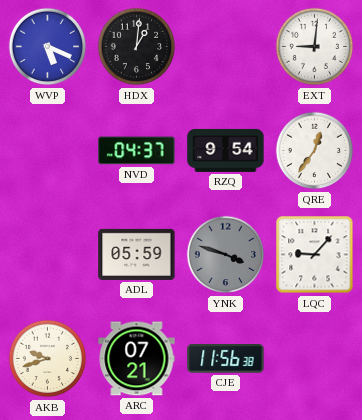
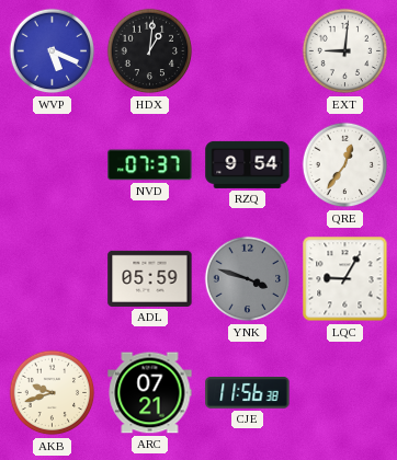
NVD: 04:37 -> 07:37
LQC: 9:07 -> 9:05
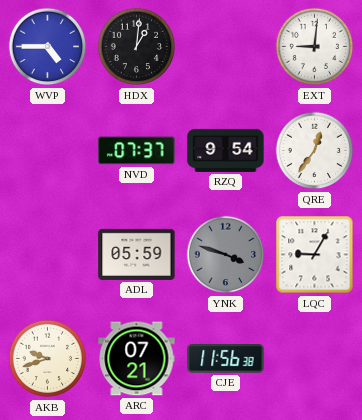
WVP: 5:19 -> 4:45
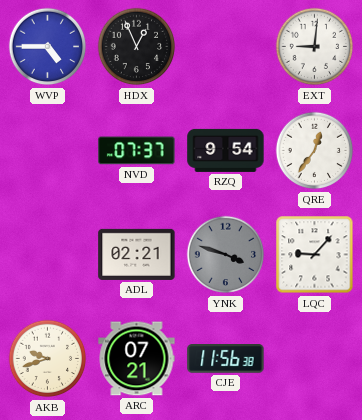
HDX: 1:01 -> 12:56
ADL: 05:59 -> 02:21
LQC: 9:05 -> 9:07
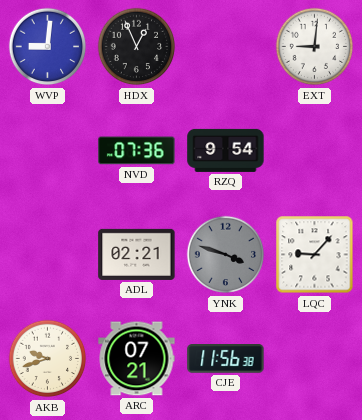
WVP: 4:45 -> 9:01
NVD: 07:37 -> 07:36
QRE: 12:36 -> none
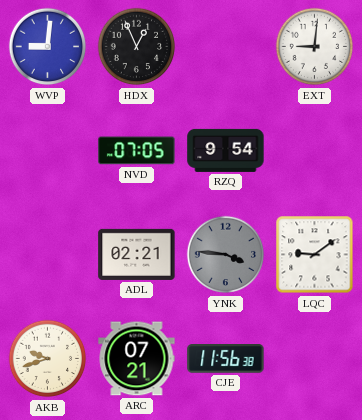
NVD: 07:36 -> 07:05
YNK: 3:48 -> 3:46
LQC: 9:07 -> 9:09
